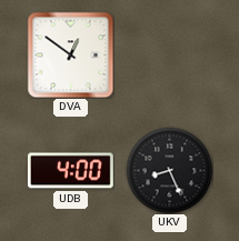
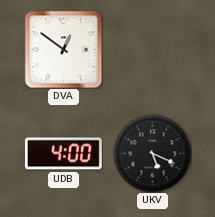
UKV: 8:26 -> 5:19
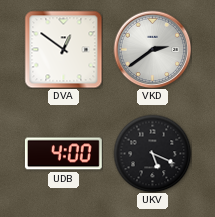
VKD: none -> 2:39
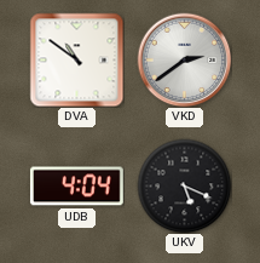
DVA: 12:51 -> 10:51
UDB: 4:00 -> 4:04
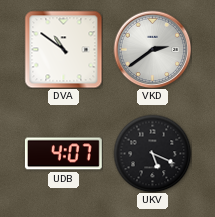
UDB: 4:04 -> 4:07
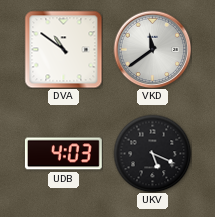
VKD: 2:39 -> 11:39
UDB: 4:07 -> 4:03
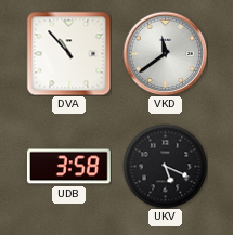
DVA: 10:51 -> 10:53
UDB: 4:03 -> 3:58
